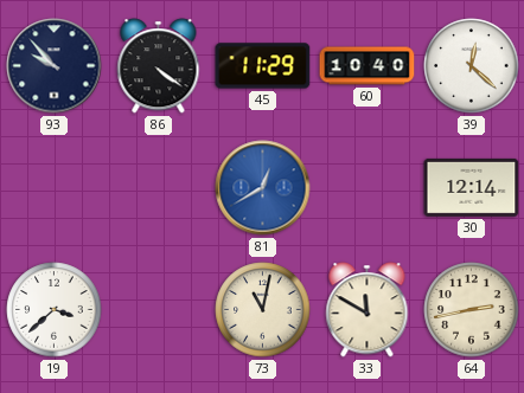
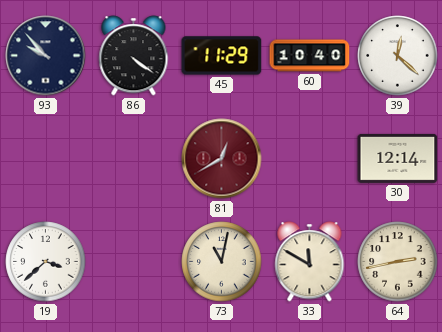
81 dial: blue -> burgundy
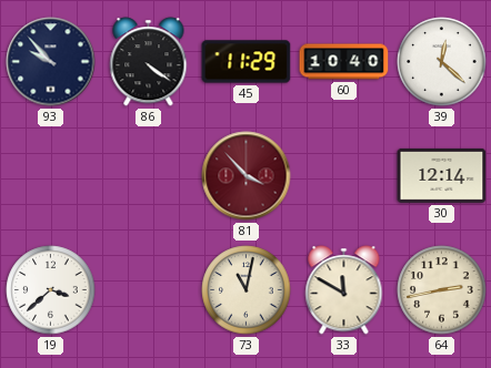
81: 12:40 -> 3:53
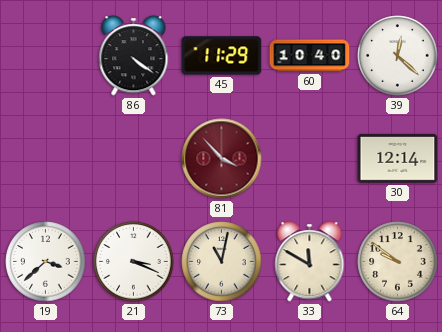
93: 9:53 -> none
21: none -> 3:19
64: 2:43 -> 9:51
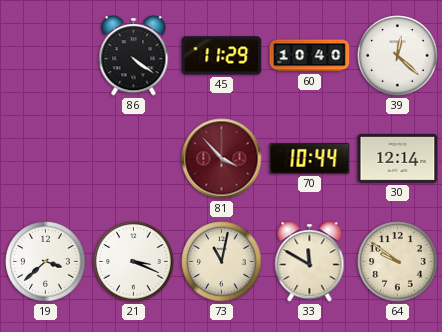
70: none -> 10:44
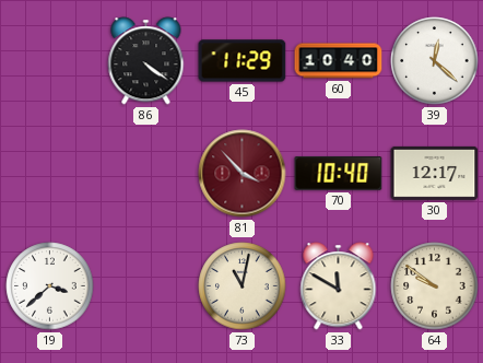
70: 10:44 -> 10:40
30: 12:14 -> 12:17
21: 3:19 -> none
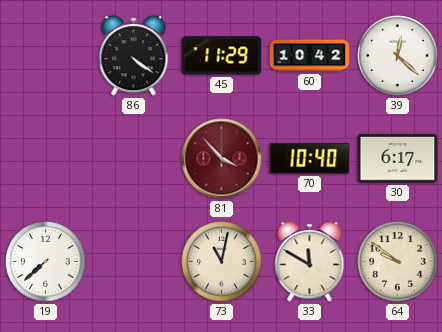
60: 10:40 -> 10:42
30: 12:17 -> 6:17
19: 3:38 -> 7:38
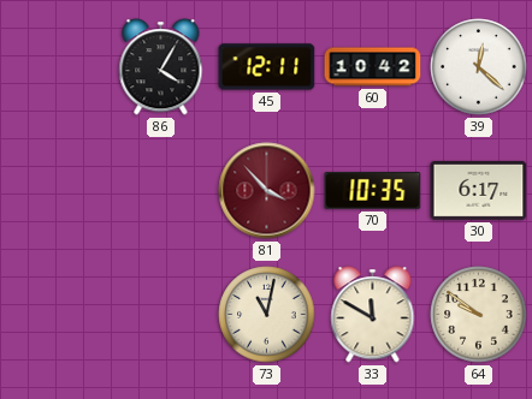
86: 4:21 -> 4:05
45: 11:29 -> 12:11
70: 10:40 -> 10:35
19: 7:38 -> none
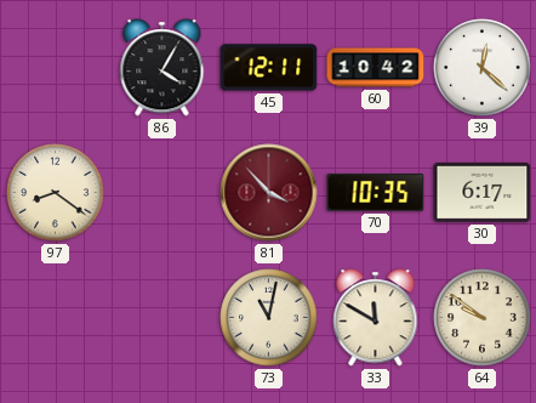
97: none -> 8:21
